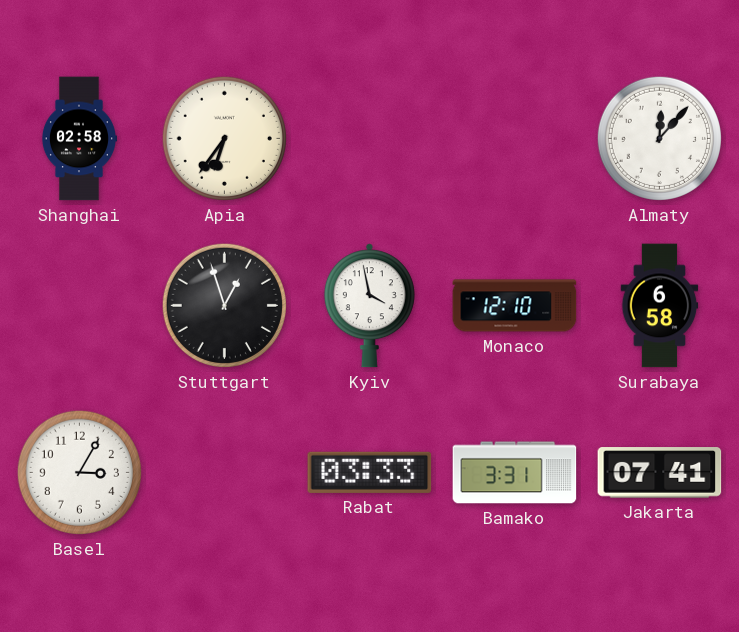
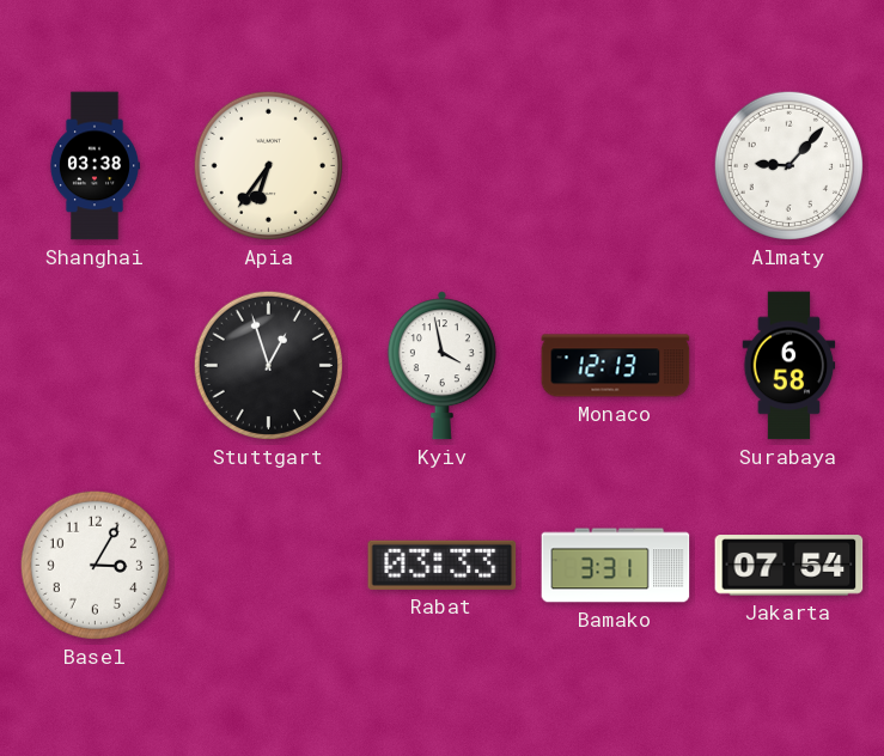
Shanghai: 02:58 -> 03:38
Almaty: 12:07 -> 9:07
Monaco: 12:10 -> 12:13
Jakarta: 07:41 -> 07:54
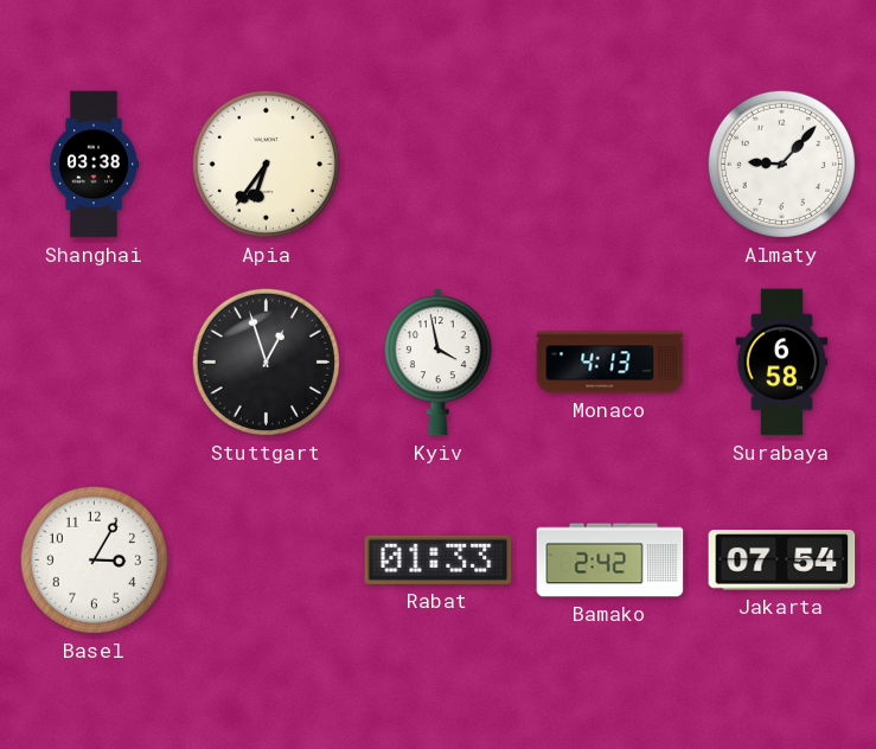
Monaco: 12:13 -> 4:13
Rabat: 03:33 -> 01:33
Bamako: 3:31 -> 2:42
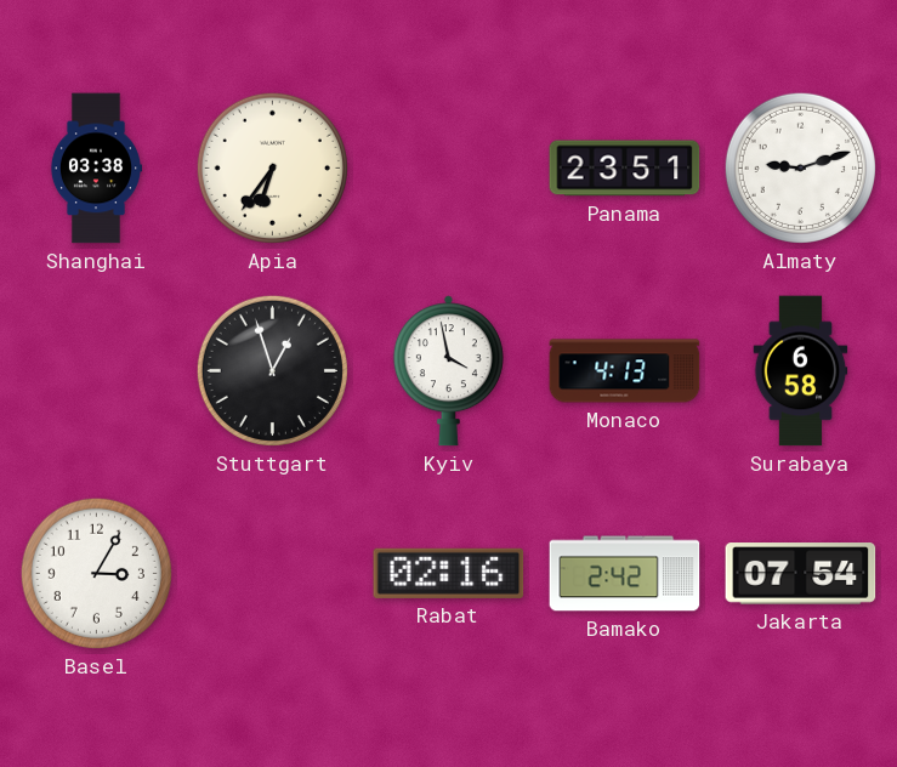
Panama: none -> 23:51
Almaty: 9:07 -> 9:12
Rabat: 01:33 -> 02:16
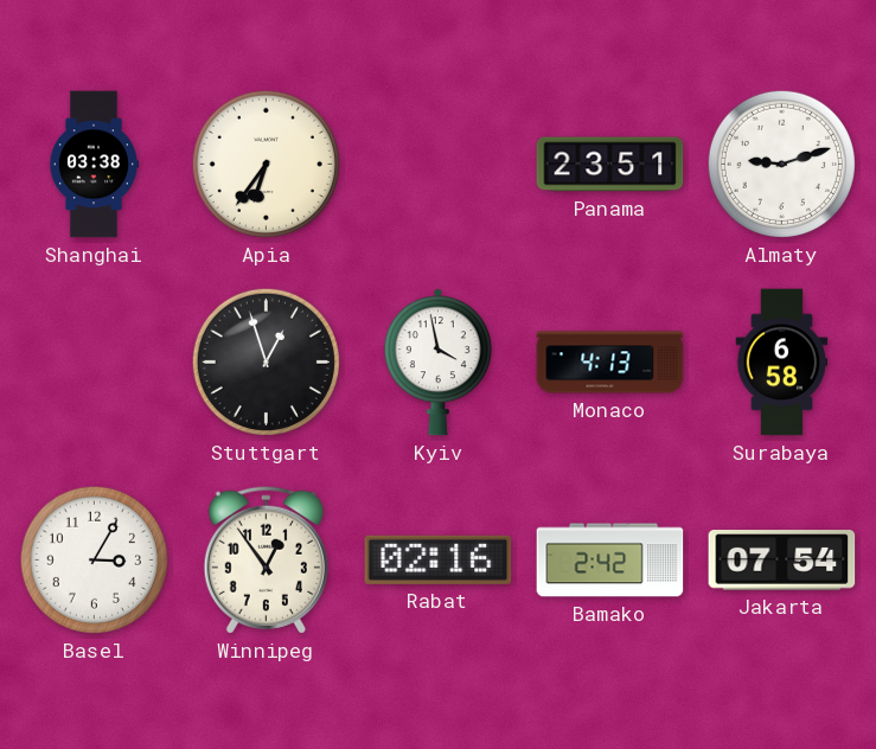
Winnipeg: none -> 12:54
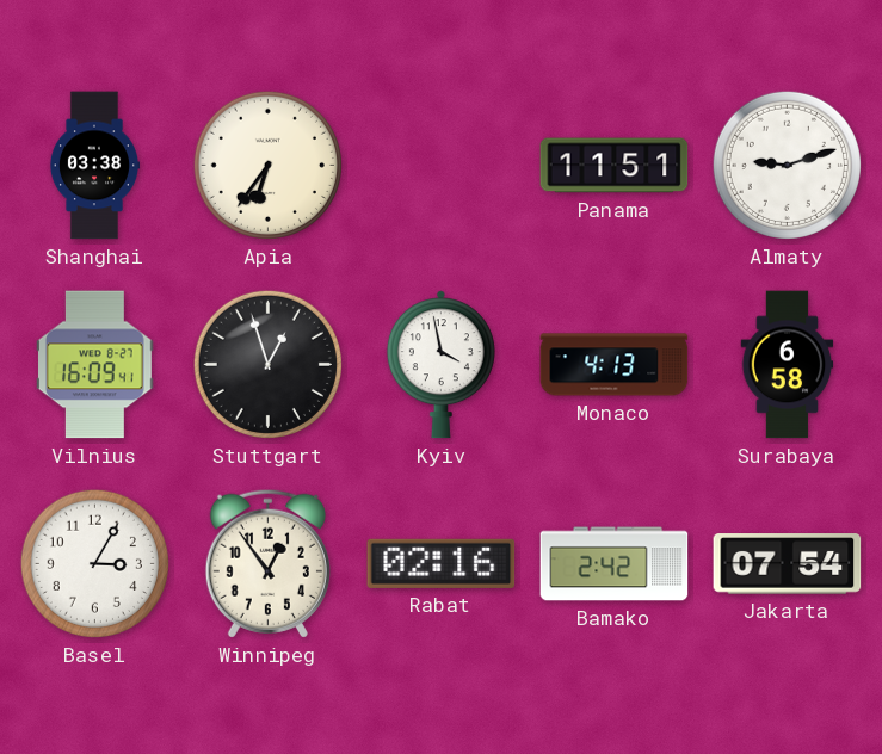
Panama: 23:51 -> 11:51
Vilnius: none -> 16:09
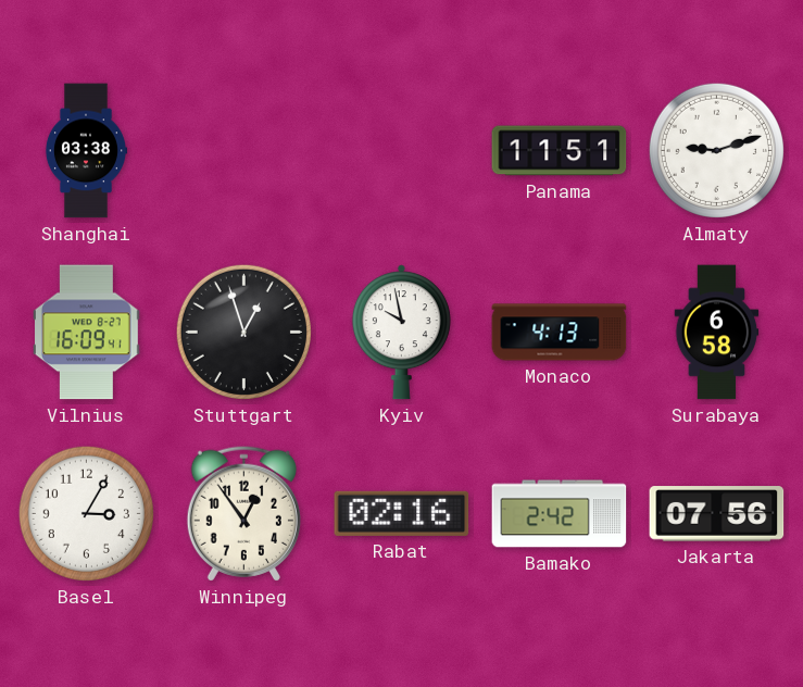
Apia: 6:36 -> none
Kyiv: 3:58 -> 9:58
Jakarta: 07:54 -> 07:56
